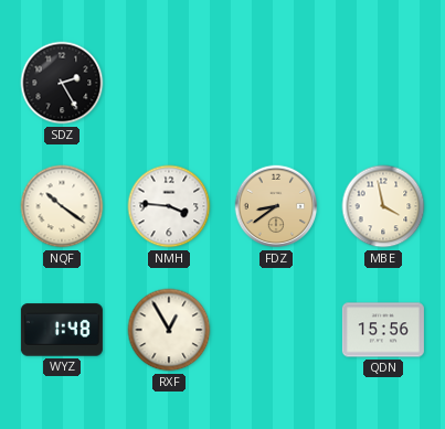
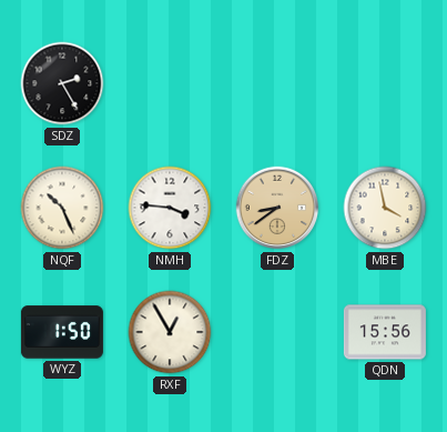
NQF: 10:21 -> 10:26
WYZ: 1:48 -> 1:50
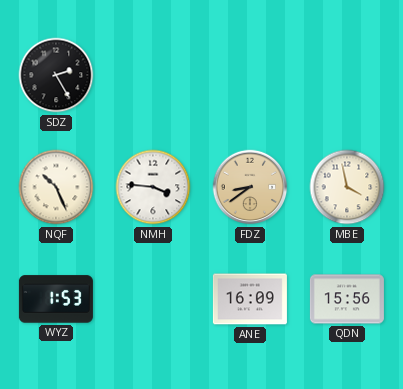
WYZ: 1:50 -> 1:53
RXF: 12:55 -> none
ANE: none -> 16:09
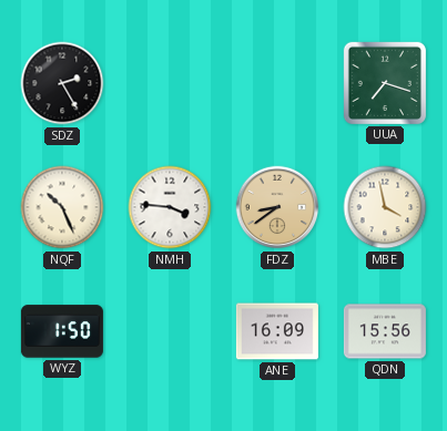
UUA: none -> 7:18
WYZ: 1:53 -> 1:50
